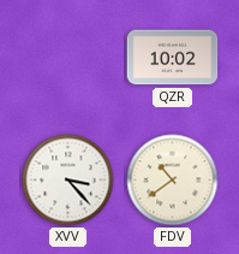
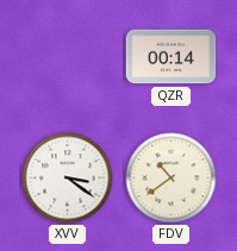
QZR: 10:02 -> 00:14
XVV: 3:23 -> 3:21
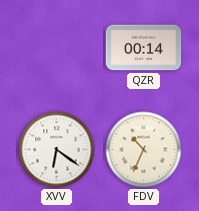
XVV: 3:21 -> 6:21
FDV: 10:39 -> 10:34
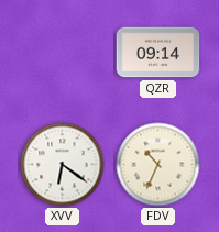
QZR: 00:14 -> 09:14
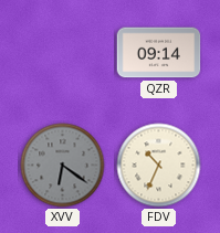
XVV dial: white -> grey
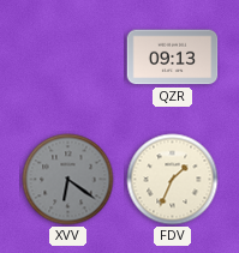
QZR: 09:14 -> 09:13
FDV: 10:34 -> 1:34
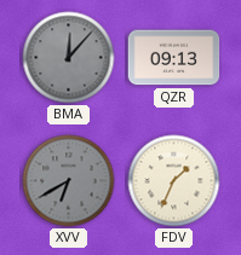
BMA: none -> 12:07
XVV: 6:21 -> 6:40
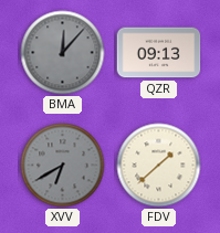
FDV: 1:34 -> 1:38
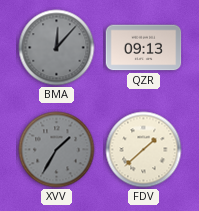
XVV: 6:40 -> 1:35
